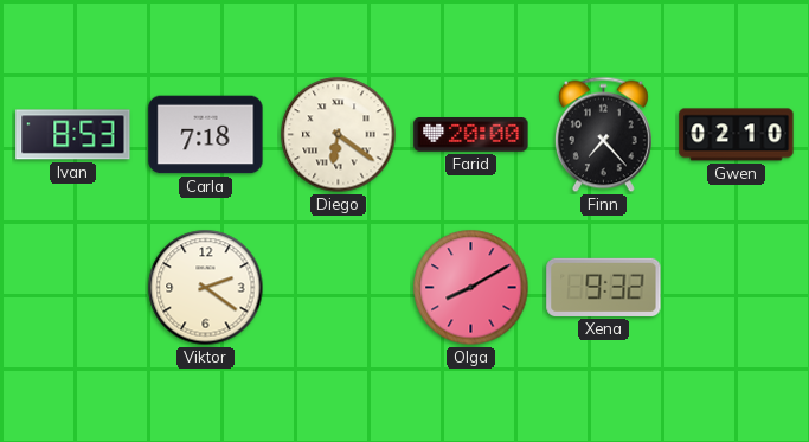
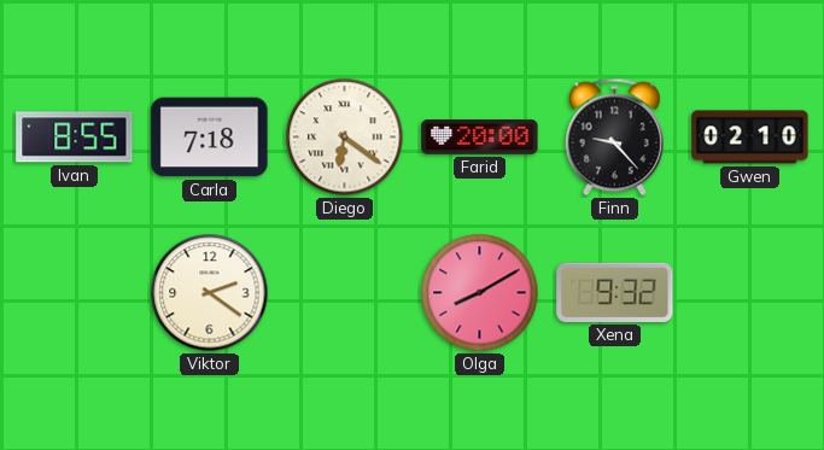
Ivan: 8:53 -> 8:55
Finn: 7:23 -> 9:23
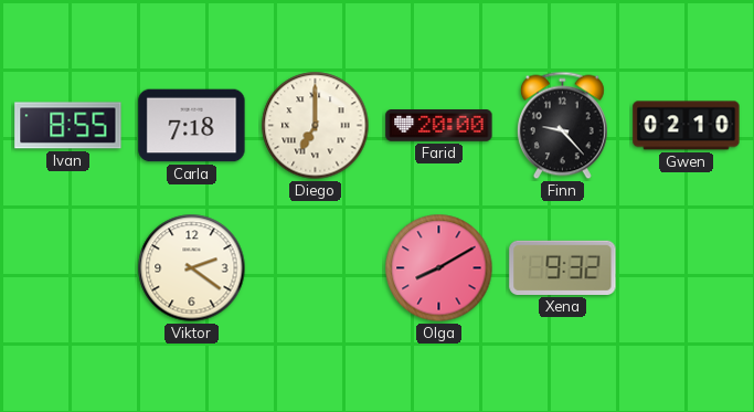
Diego: 6:21 -> 7:00
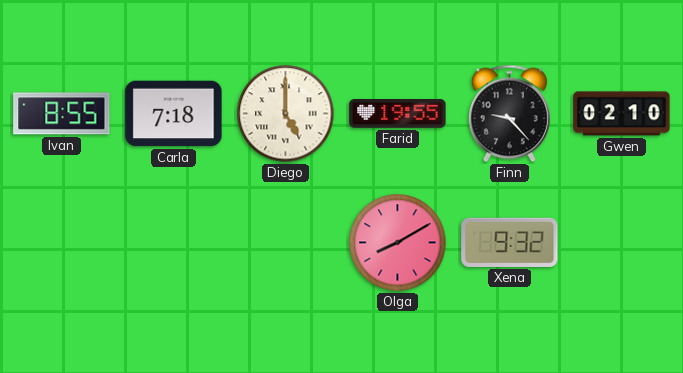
Diego: 7:00 -> 5:00
Farid: 20:00 -> 19:55
Viktor: 2:21 -> none
